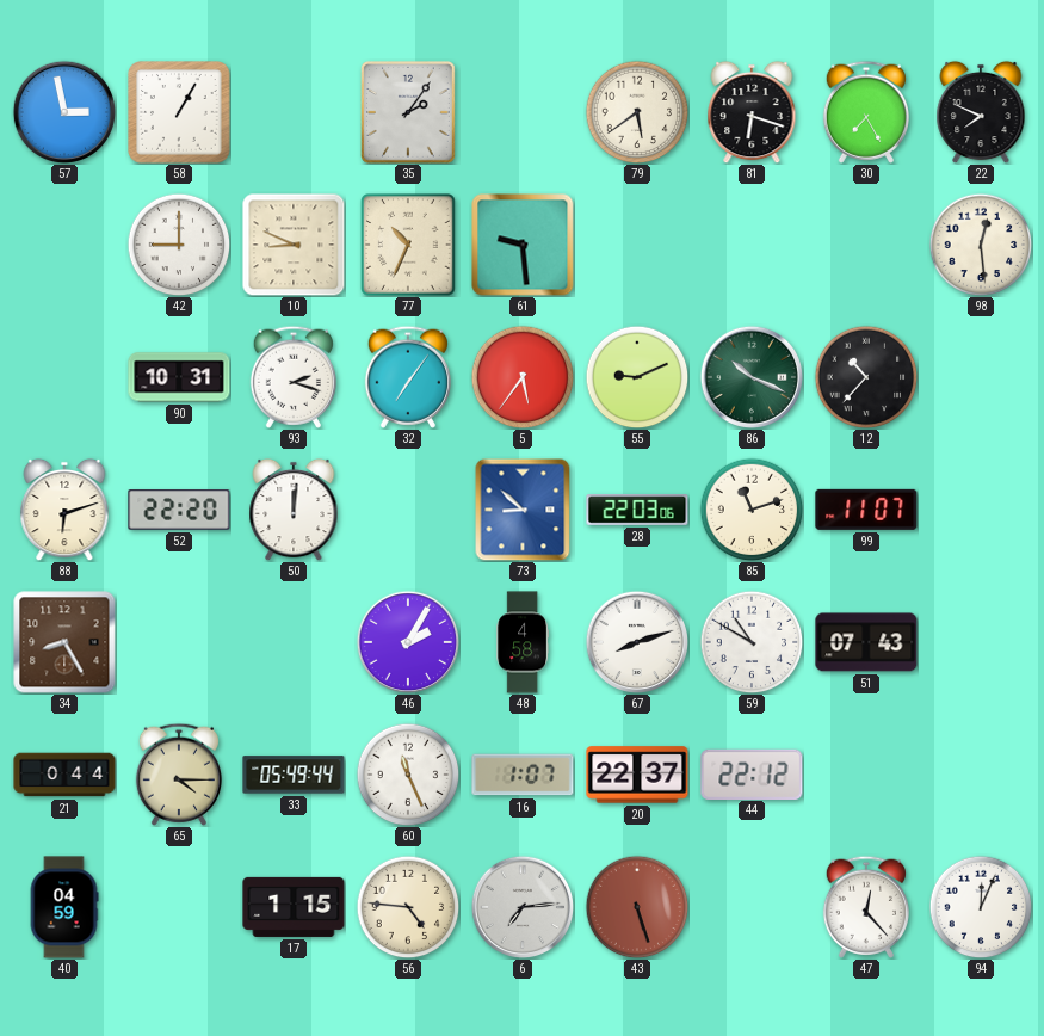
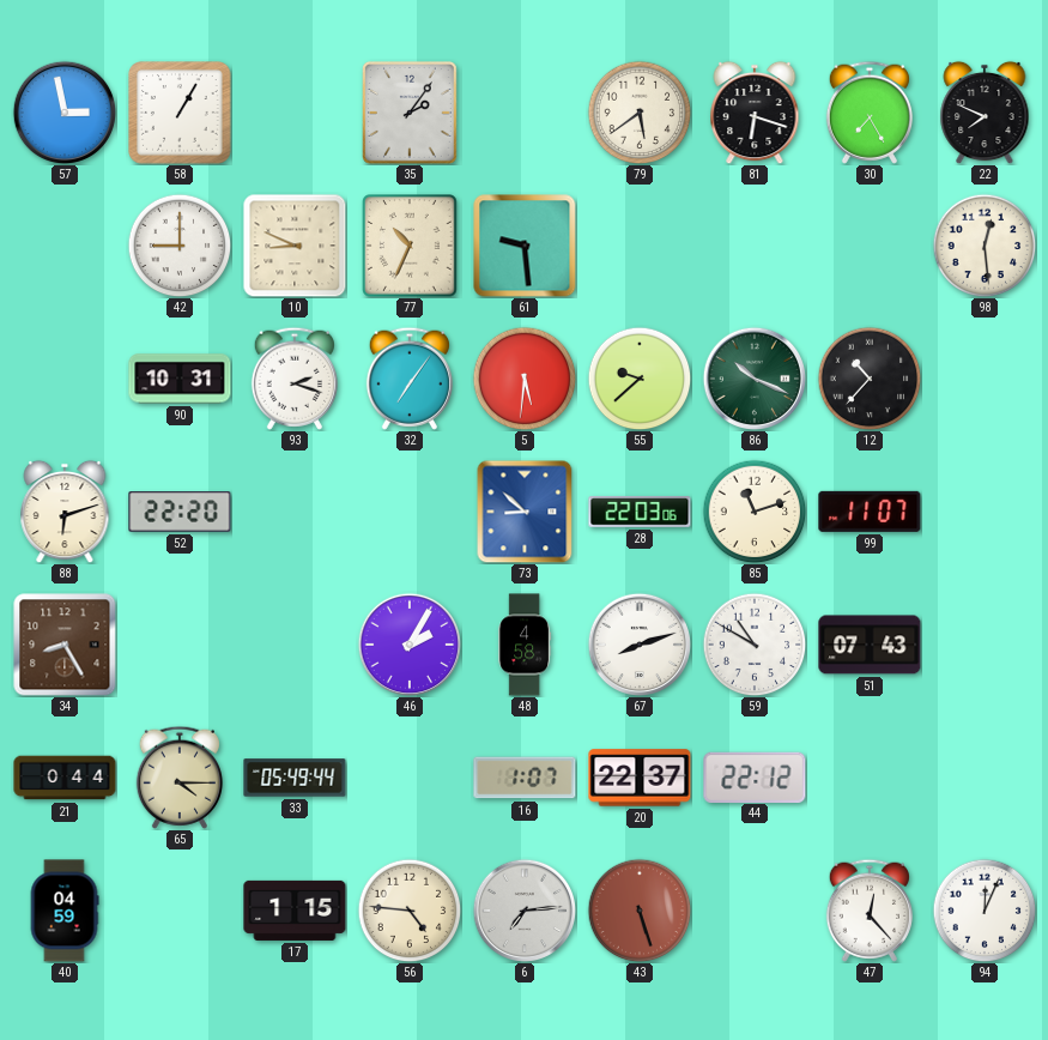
5: 5:36 -> 5:31
55: 9:11 -> 9:38
50: 12:01 -> none
60: 11:26 -> none
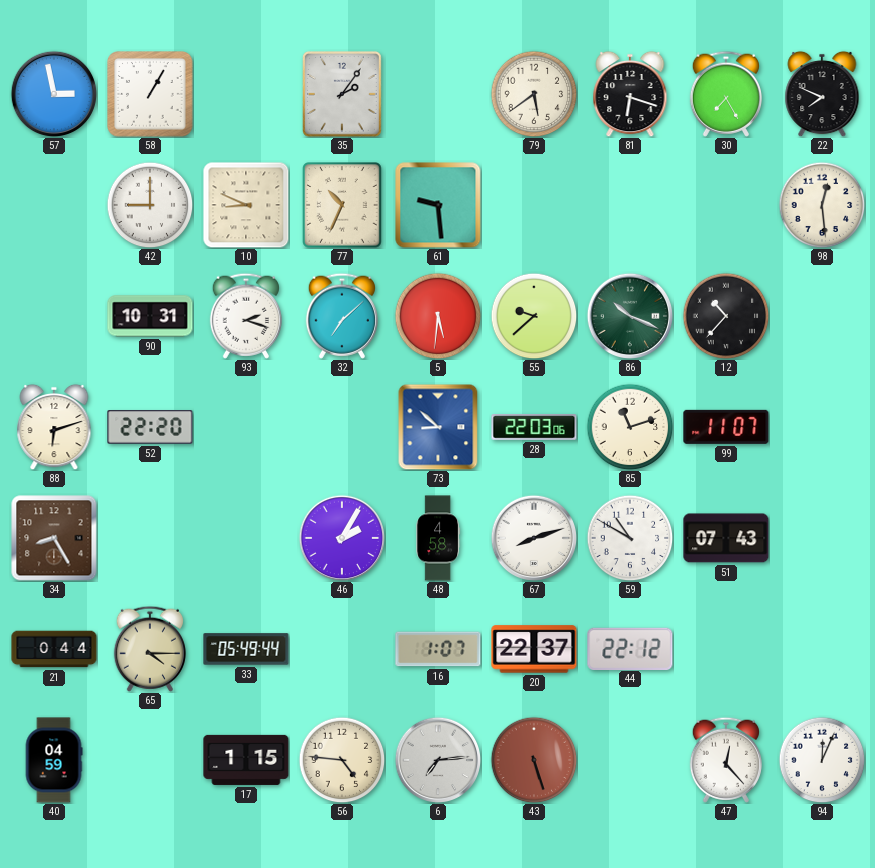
32: 7:06 -> 7:08
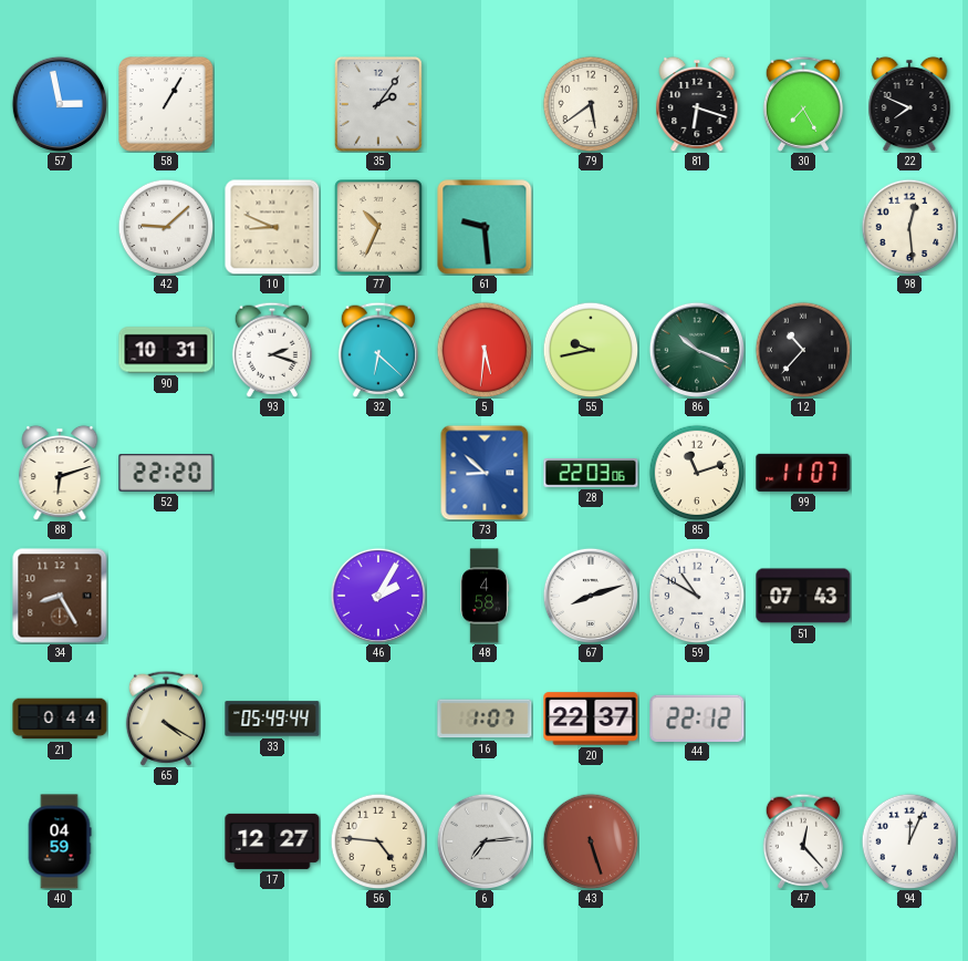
42: 9:00 -> 9:08
32: 7:08 -> 6:22
55: 9:38 -> 9:43
65: 4:15 -> 4:20
17: 1:15 -> 12:27
